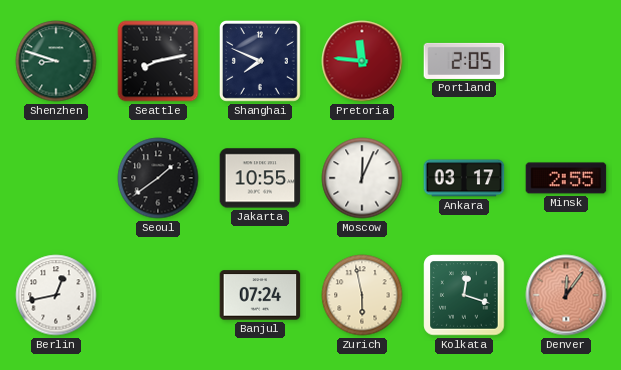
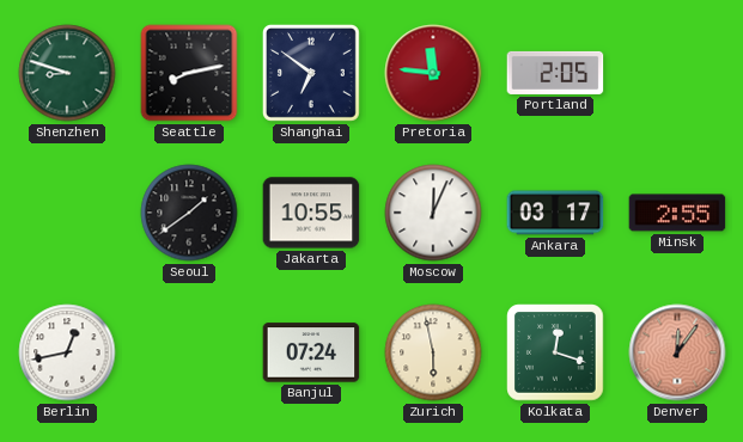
Shanghai: 7:49 -> 6:51
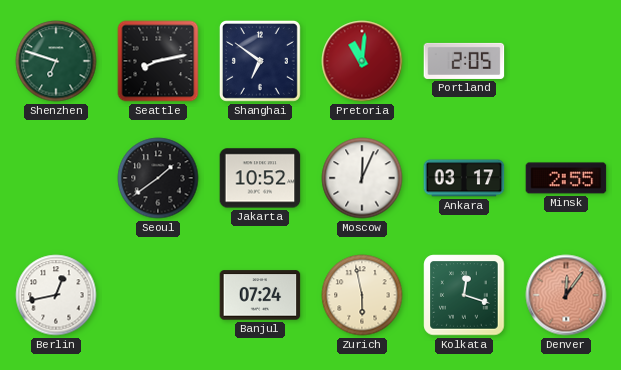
Shenzhen: 8:48 -> 6:48
Pretoria: 11:46 -> 11:01
Jakarta: 10:55 -> 10:52
